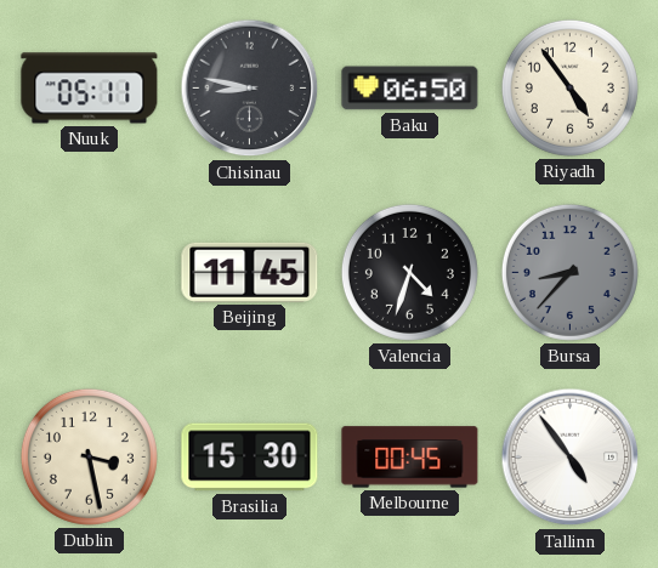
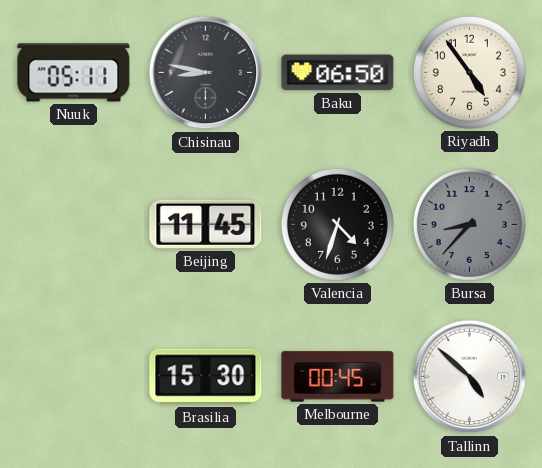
Dublin: 3:28 -> none
Tallinn: 4:54 -> 4:52
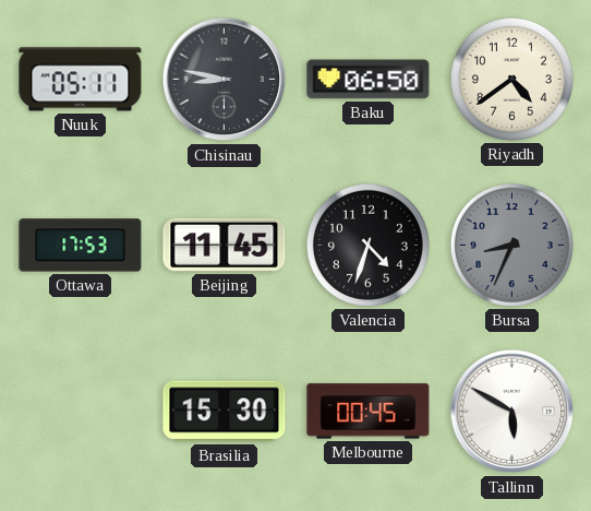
Riyadh: 4:54 -> 4:39
Ottawa: none -> 17:53
Bursa: 8:37 -> 8:34
Tallinn: 4:52 -> 5:50
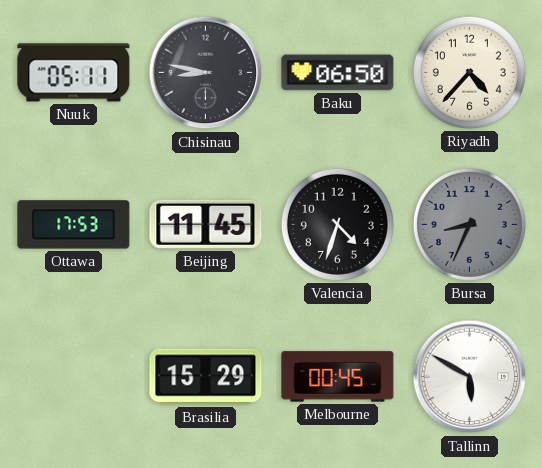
Riyadh: 4:39 -> 4:37
Brasilia: 15:30 -> 15:29
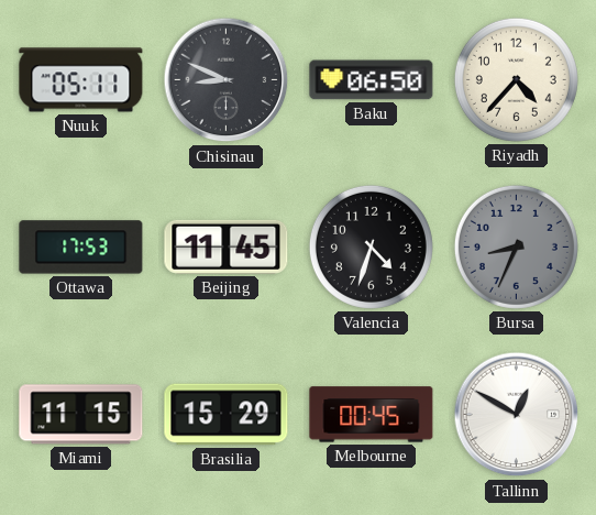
Chisinau: 8:47 -> 8:49
Miami: none -> 11:15
Tallinn: 5:50 -> 12:50
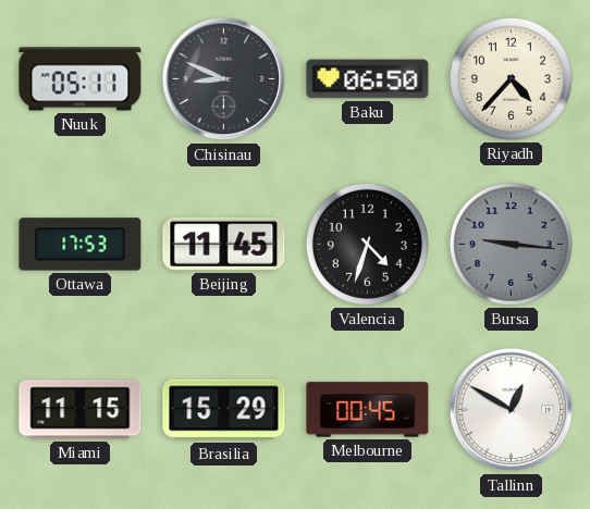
Bursa: 8:34 -> 9:16
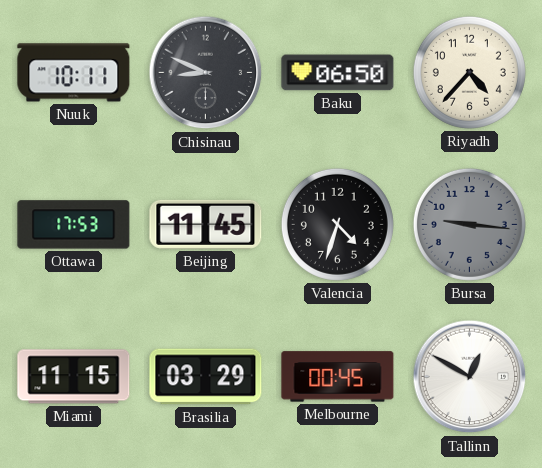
Nuuk: 05:11 -> 10:11
Brasilia: 15:29 -> 03:29
